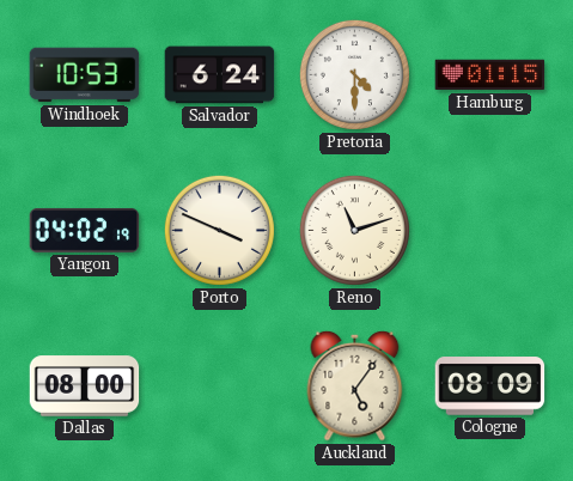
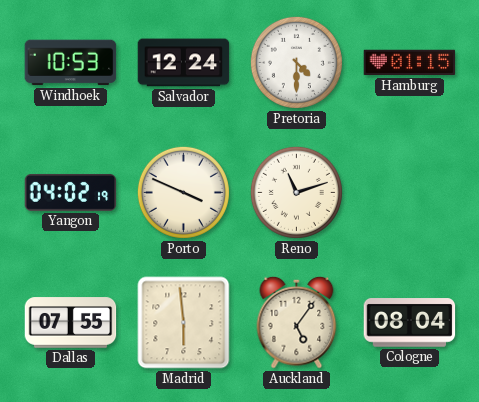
Salvador: 6:24 -> 12:24
Dallas: 08:00 -> 07:55
Madrid: none -> 5:59
Cologne: 08:09 -> 08:04
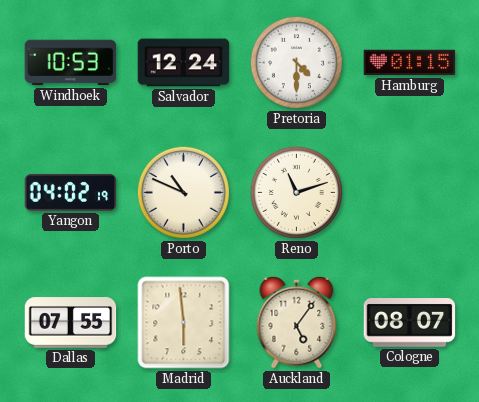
Porto: 3:49 -> 10:49
Cologne: 08:04 -> 08:07
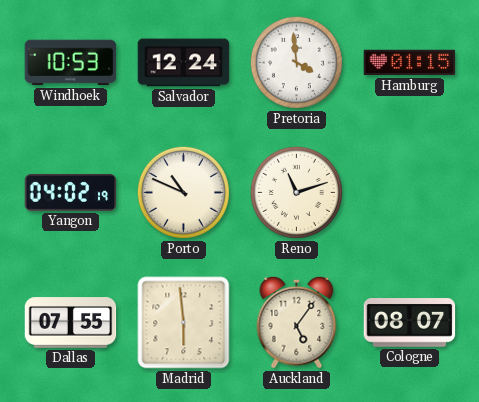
Pretoria: 4:30 -> 3:59
